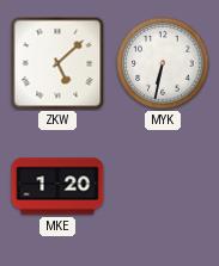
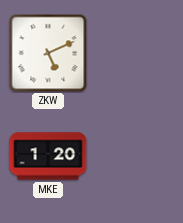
ZKW: 5:08 -> 5:11
MYK: 6:32 -> none
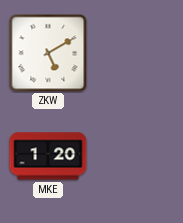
ZKW: 5:11 -> 5:10
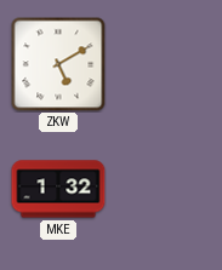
MKE: 1:20 -> 1:32
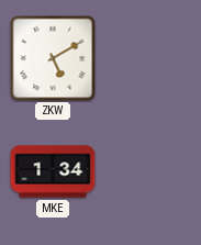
MKE: 1:32 -> 1:34
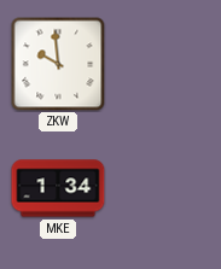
ZKW: 5:10 -> 9:59
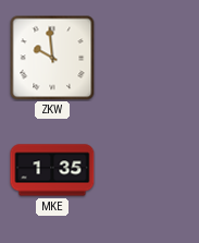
MKE: 1:34 -> 1:35
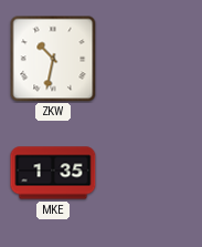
ZKW: 9:59 -> 10:32
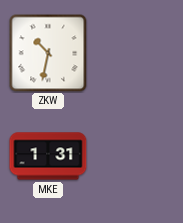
MKE: 1:35 -> 1:31
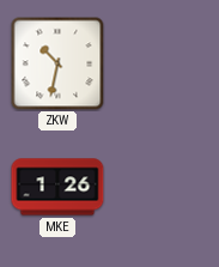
MKE: 1:31 -> 1:26
